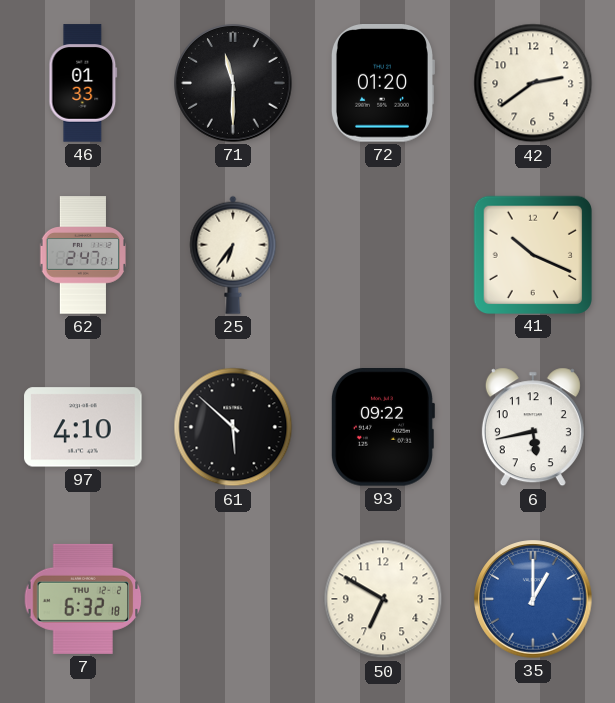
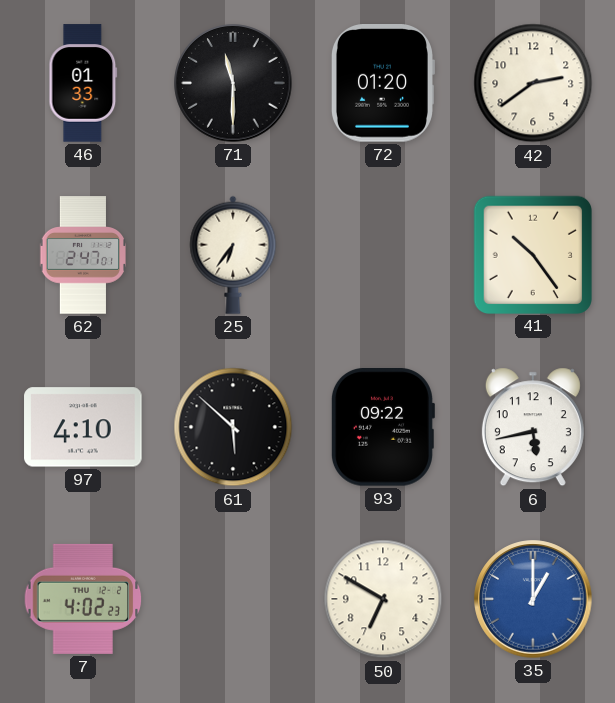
41: 10:19 -> 10:24
7: 6:32 -> 4:02
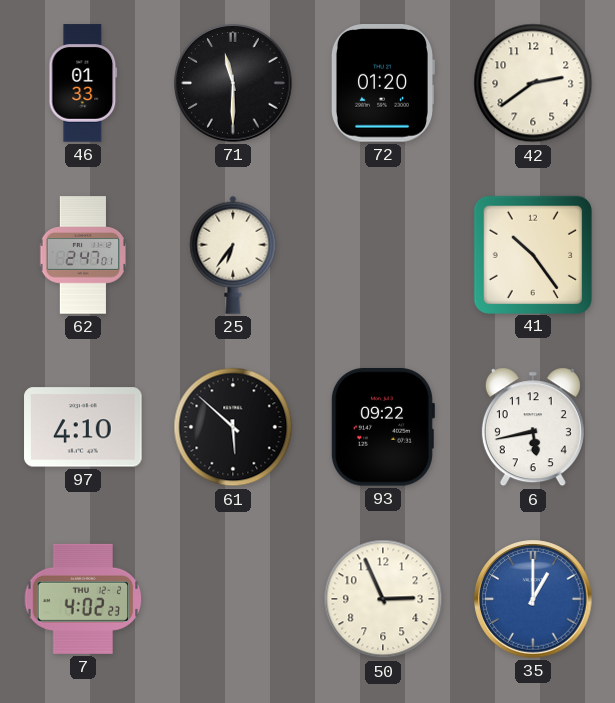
50: 6:50 -> 2:56
